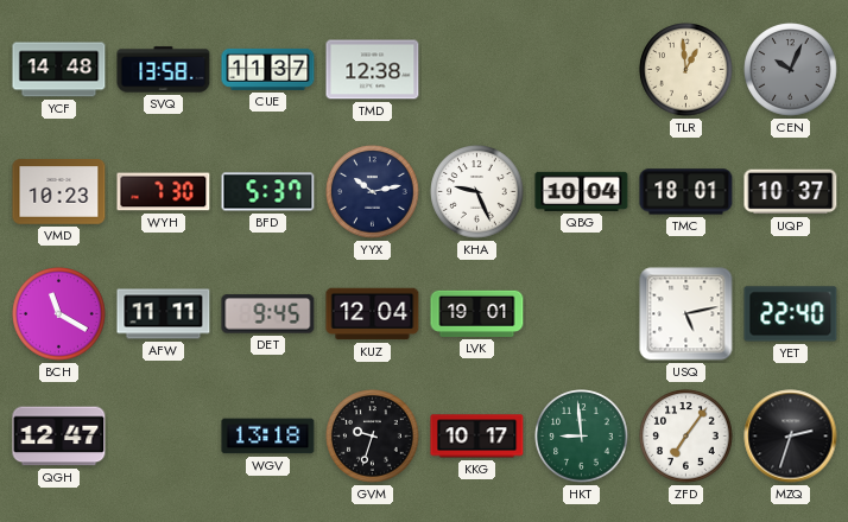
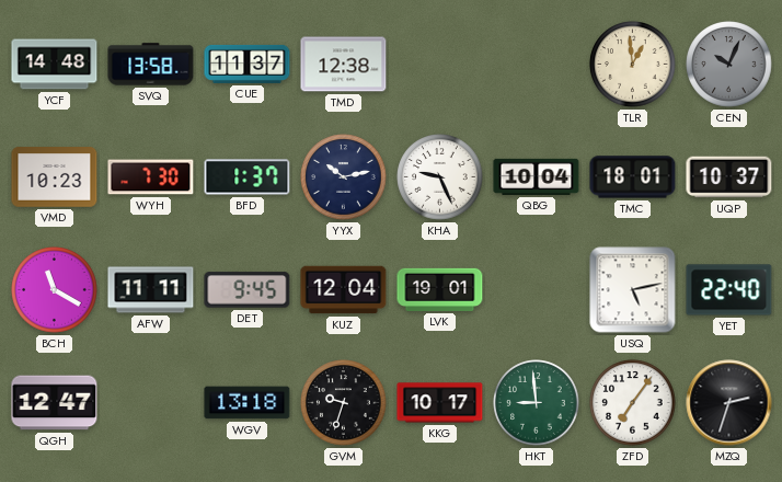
BFD: 5:37 -> 1:37
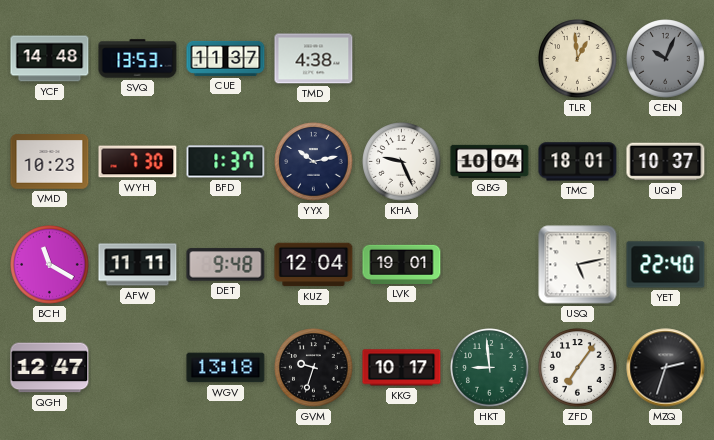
SVQ: 13:58 -> 13:53
TMD: 12:38 -> 4:38
DET: 9:45 -> 9:48
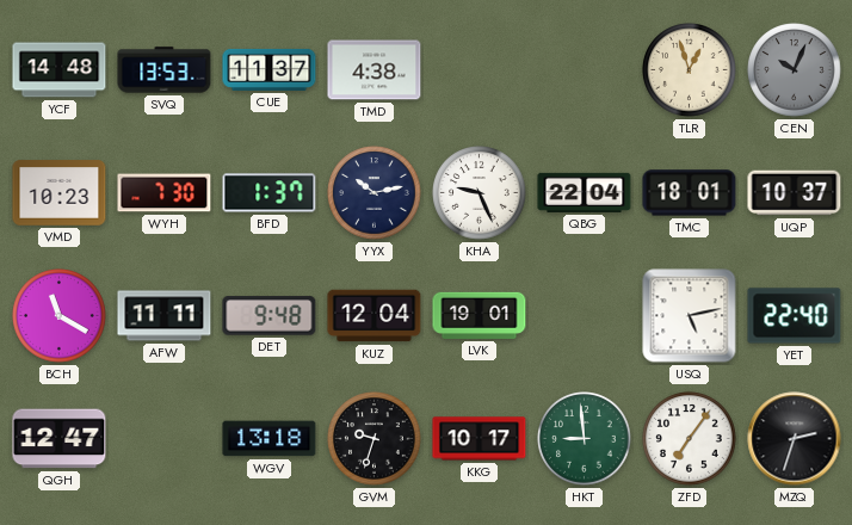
TLR: 12:59 -> 12:57
QBG: 10:04 -> 22:04
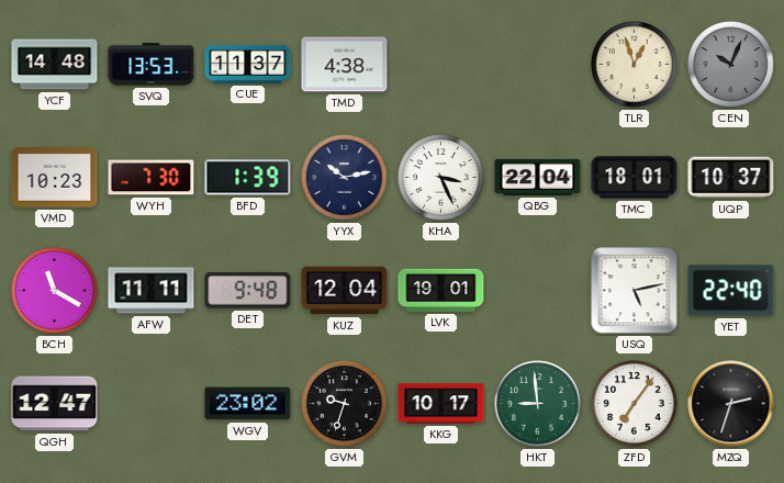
BFD: 1:37 -> 1:39
KHA: 9:26 -> 3:26
WGV: 13:18 -> 23:02
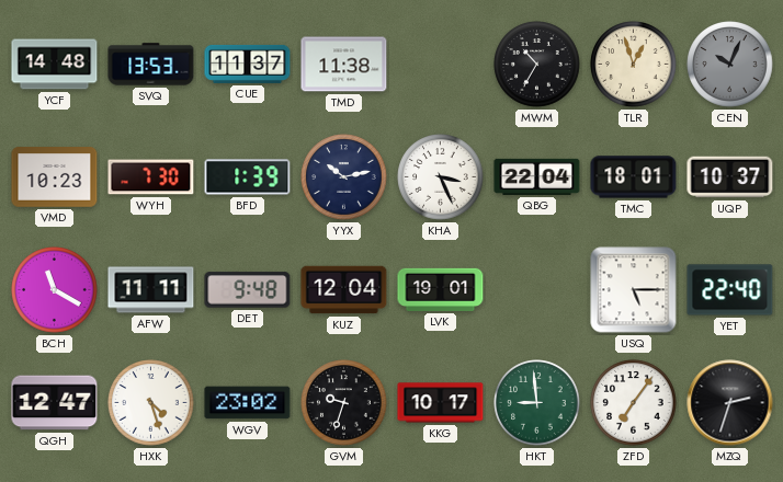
TMD: 4:38 -> 11:38
MWM: none -> 10:35
USQ: 5:13 -> 5:15
HXK: none -> 4:27
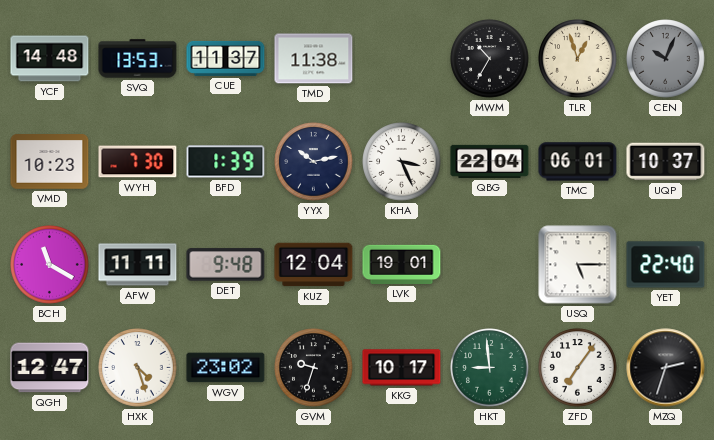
TMC: 18:01 -> 06:01
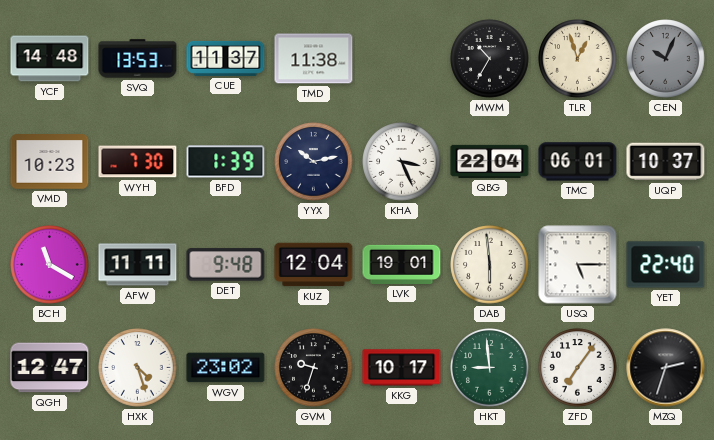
DAB: none -> 5:59
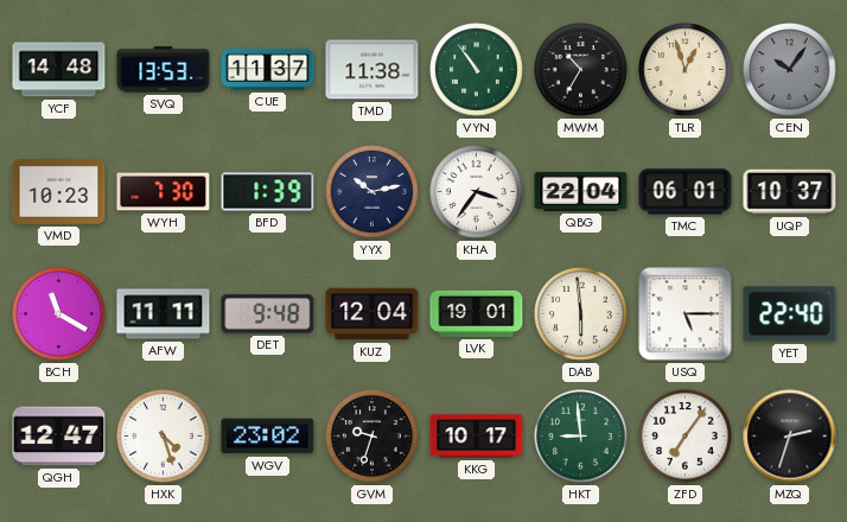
VYN: none -> 10:54
CEN: 10:04 -> 10:06
KHA: 3:26 -> 3:36
